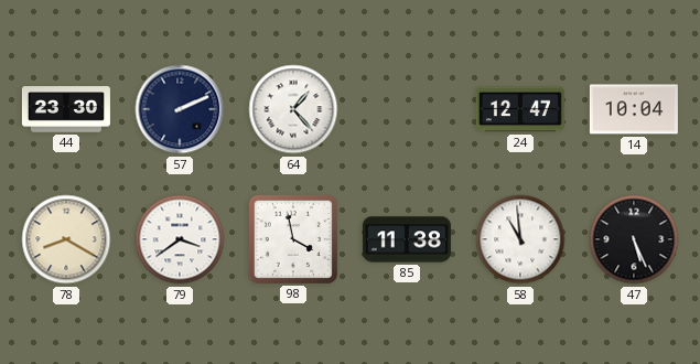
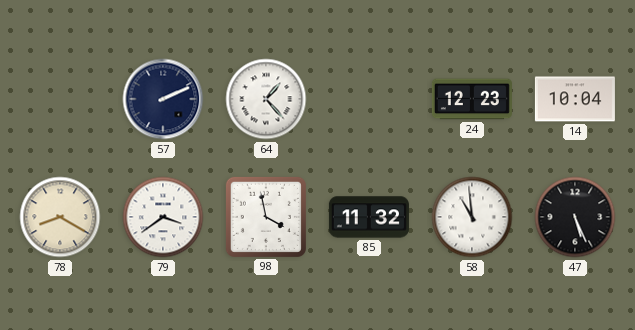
44: 23:30 -> none
24: 12:47 -> 12:23
85: 11:38 -> 11:32
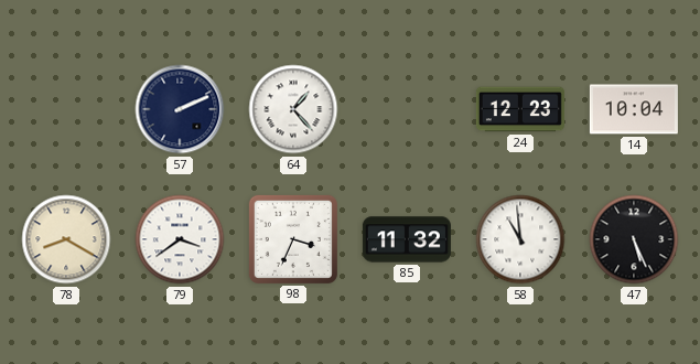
98: 3:58 -> 3:34
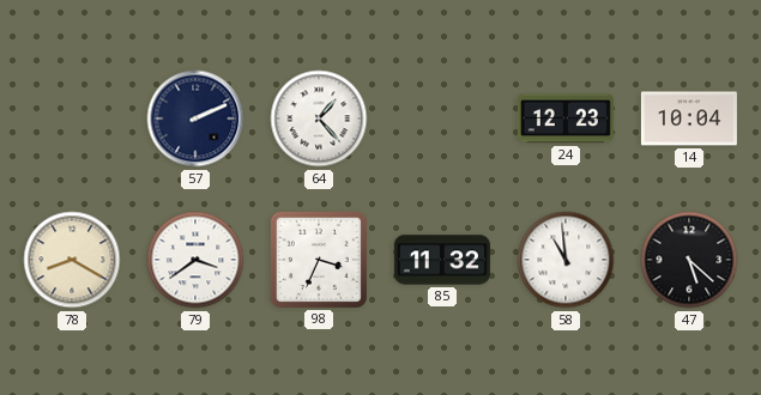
47: 5:26 -> 5:22
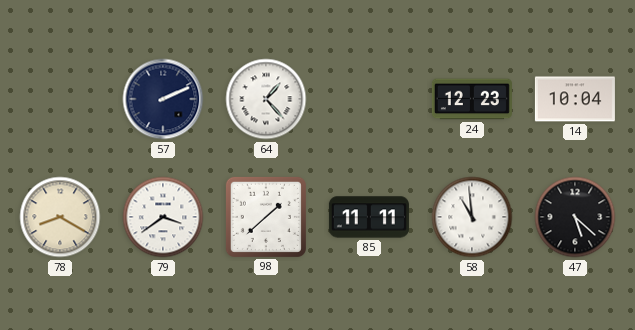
98: 3:34 -> 1:38
85: 11:32 -> 11:11
